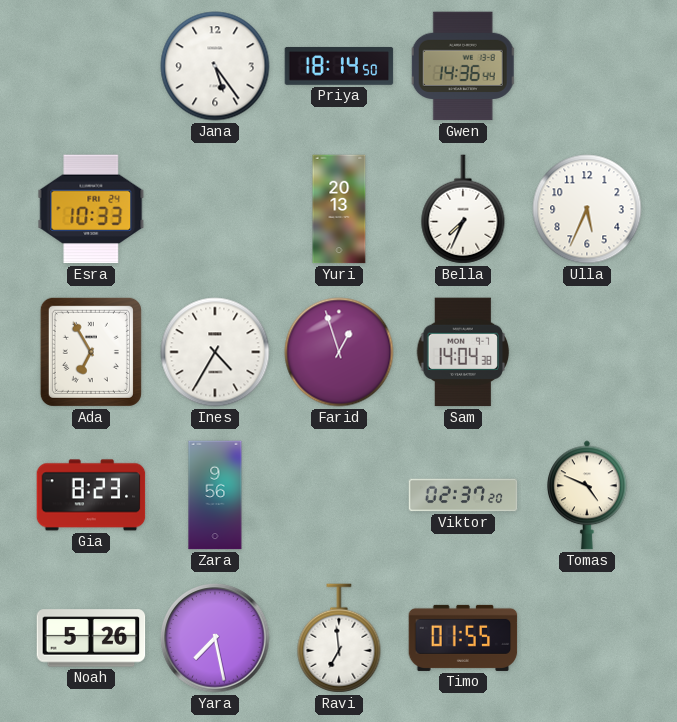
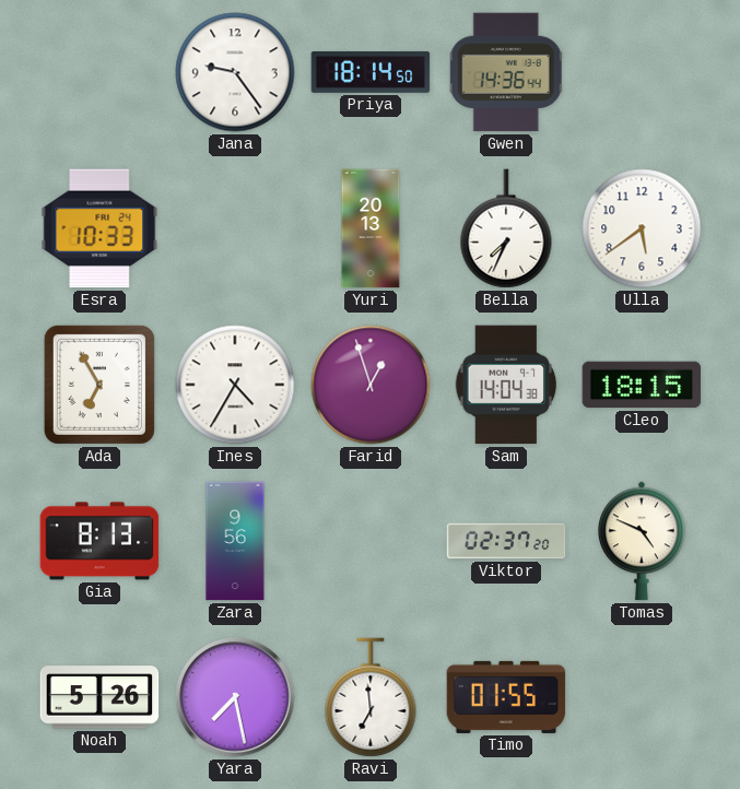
Jana: 5:24 -> 9:24
Ulla: 5:34 -> 5:39
Cleo: none -> 18:15
Gia: 8:23 -> 8:13
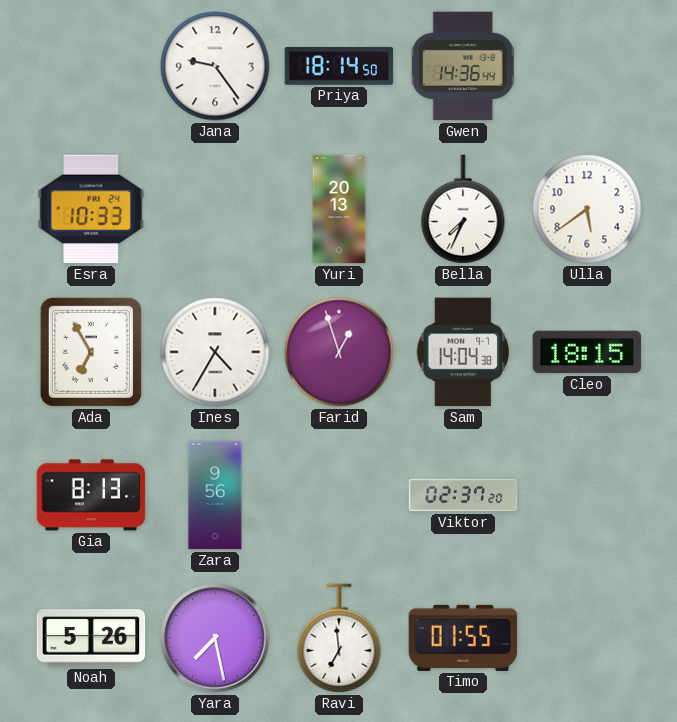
Tomas: 4:49 -> none
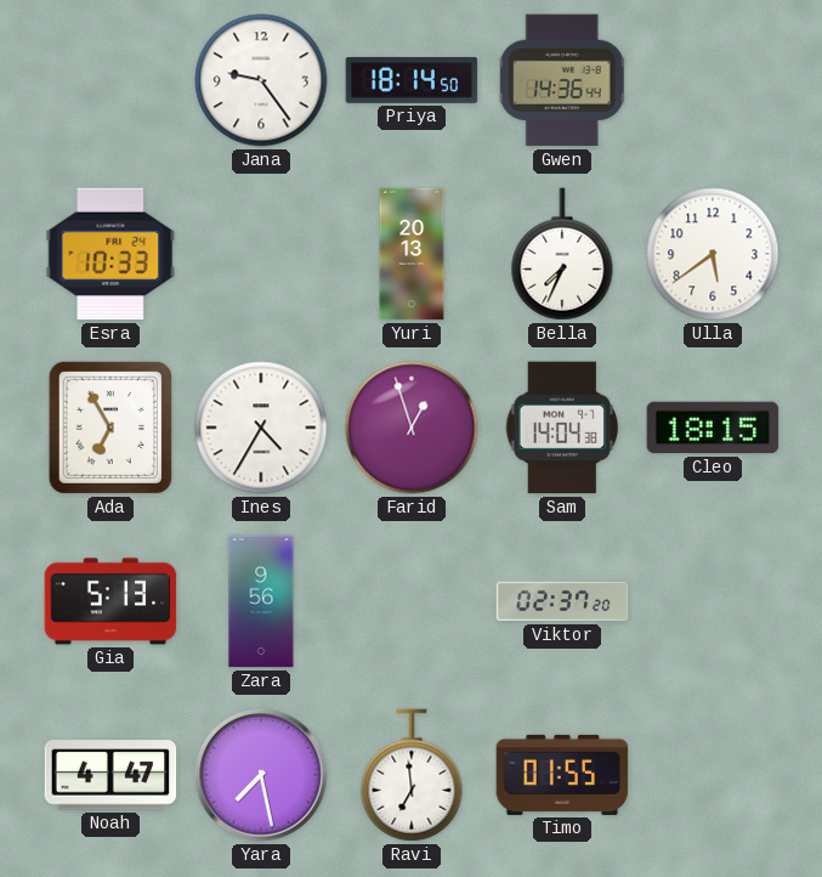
Gia: 8:13 -> 5:13
Noah: 5:26 -> 4:47
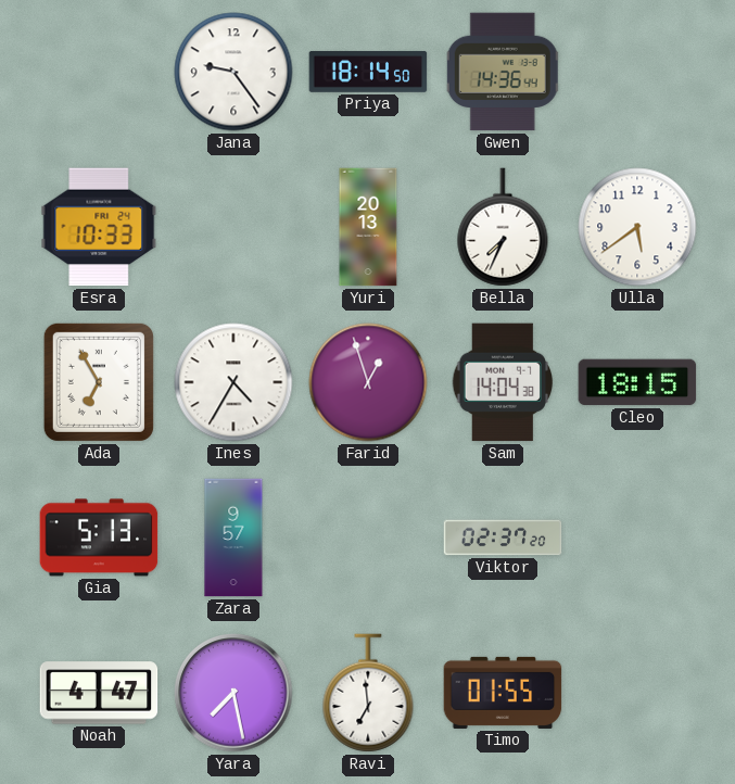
Zara: 9:56 -> 9:57
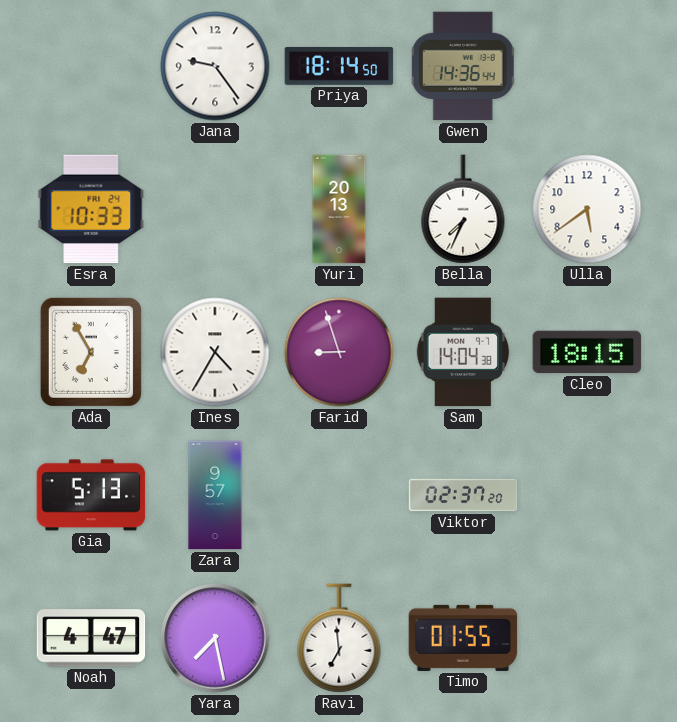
Farid: 12:57 -> 8:57
